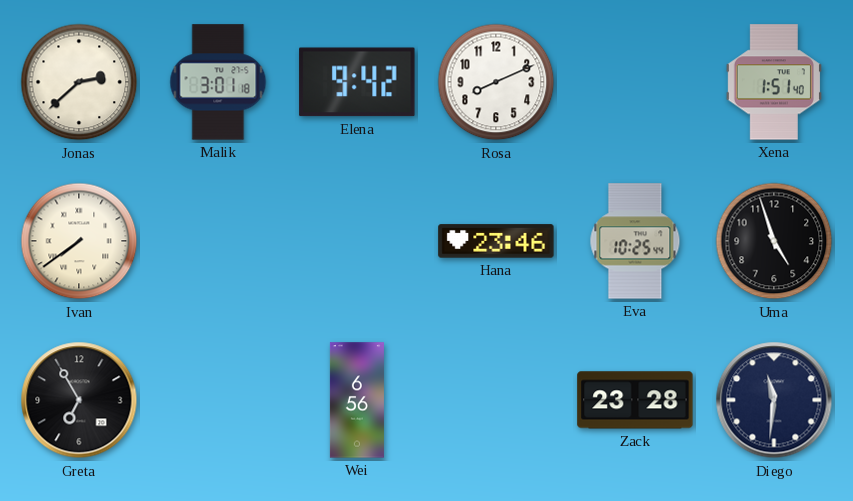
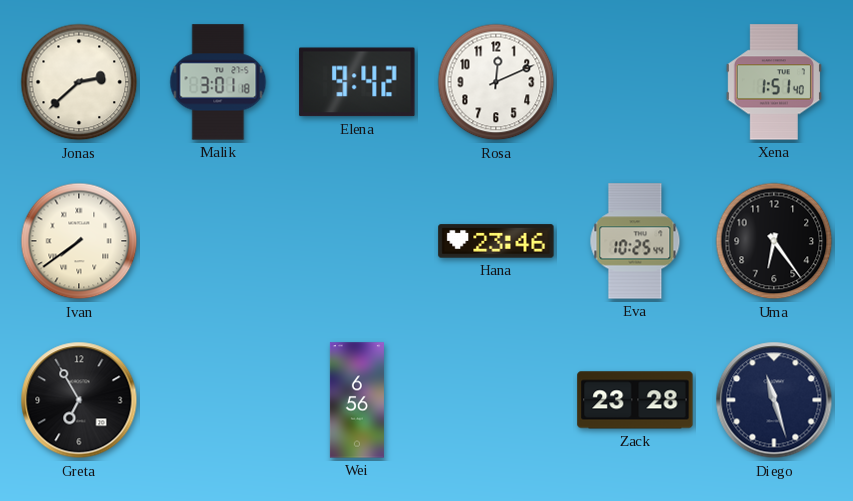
Rosa: 8:11 -> 12:11
Uma: 4:57 -> 6:24
Diego: 11:31 -> 11:27
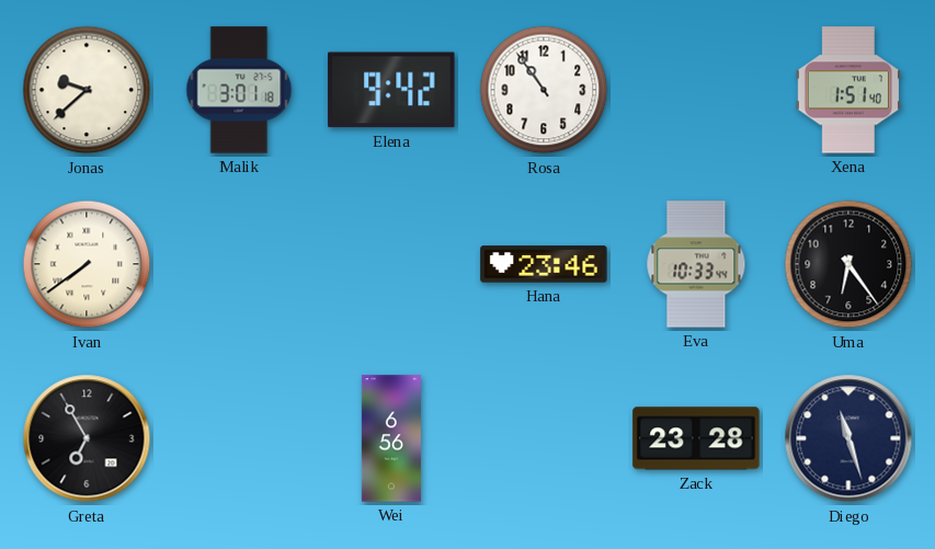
Jonas: 2:38 -> 9:38
Rosa: 12:11 -> 10:54
Eva: 10:25 -> 10:33
